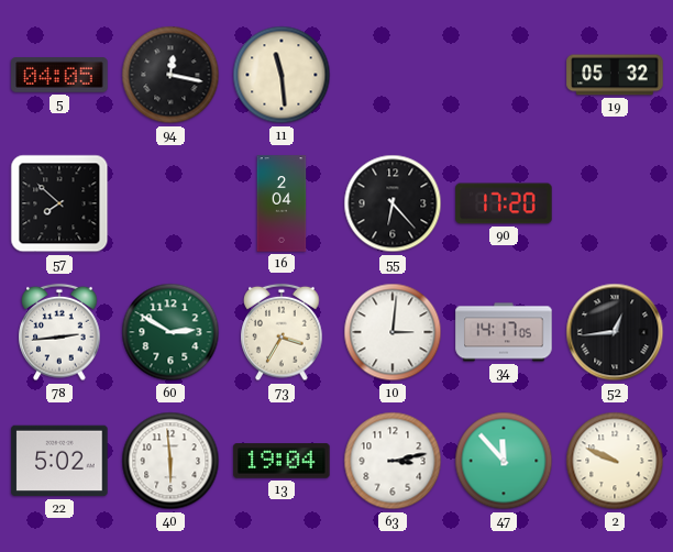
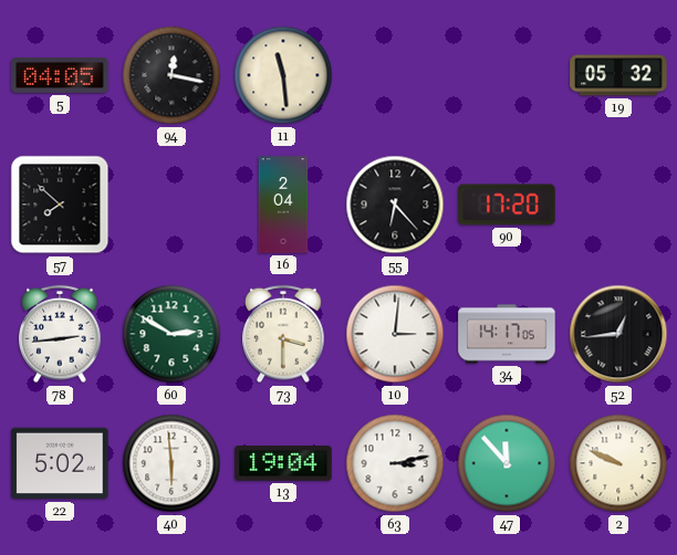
73: 3:35 -> 3:30
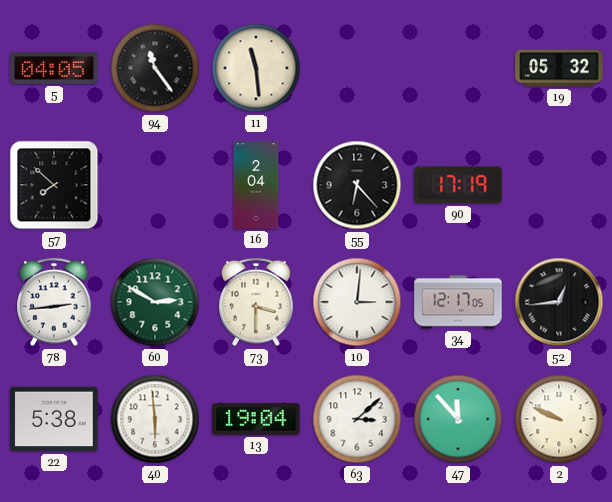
94: 12:17 -> 11:24
90: 17:20 -> 17:19
34: 14:17 -> 12:17
22: 5:02 -> 5:38
63: 3:13 -> 3:08
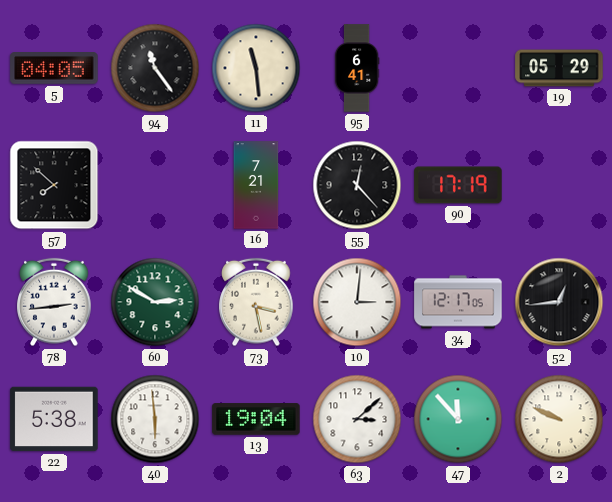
95: none -> 6:41
19: 05:32 -> 05:29
16: 2:04 -> 7:21
55: 6:23 -> 12:23
73: 3:30 -> 3:28
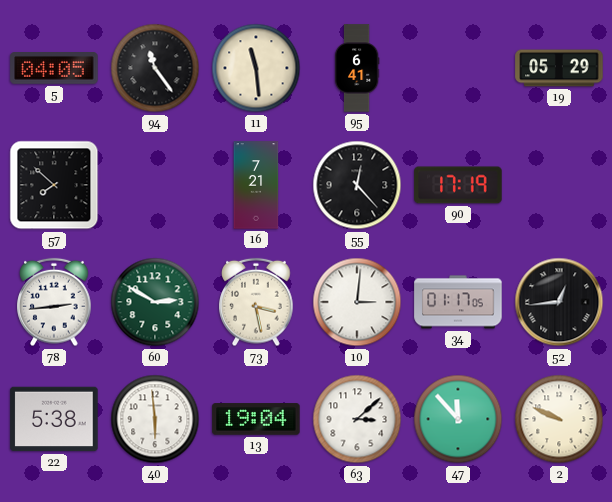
34: 12:17 -> 01:17
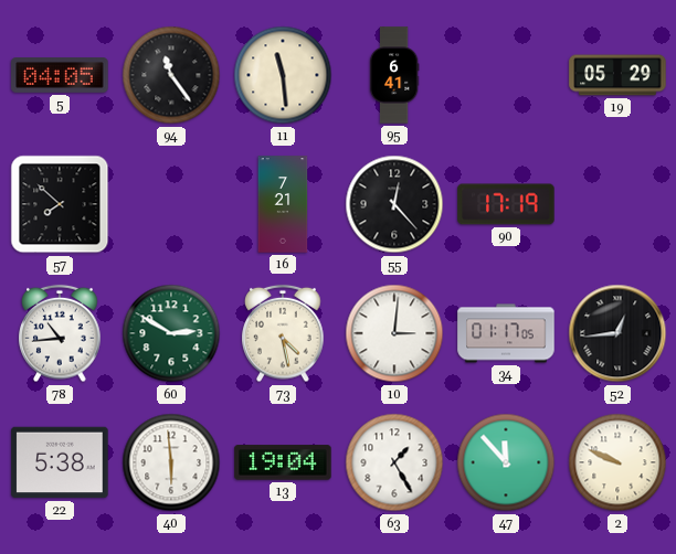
78: 2:44 -> 10:44
73: 3:28 -> 4:28
63: 3:08 -> 1:25
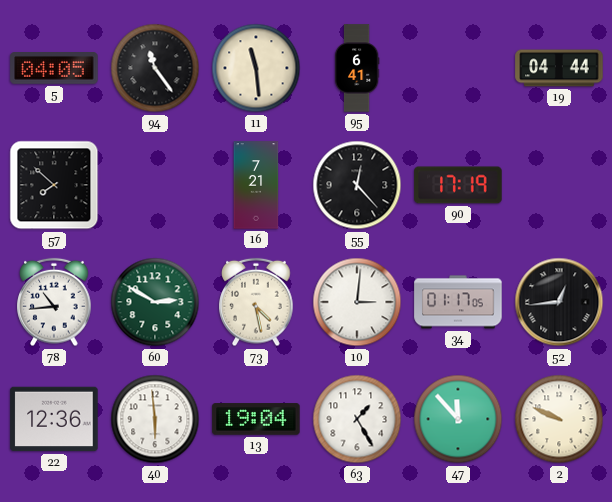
19: 05:29 -> 04:44
22: 5:38 -> 12:36
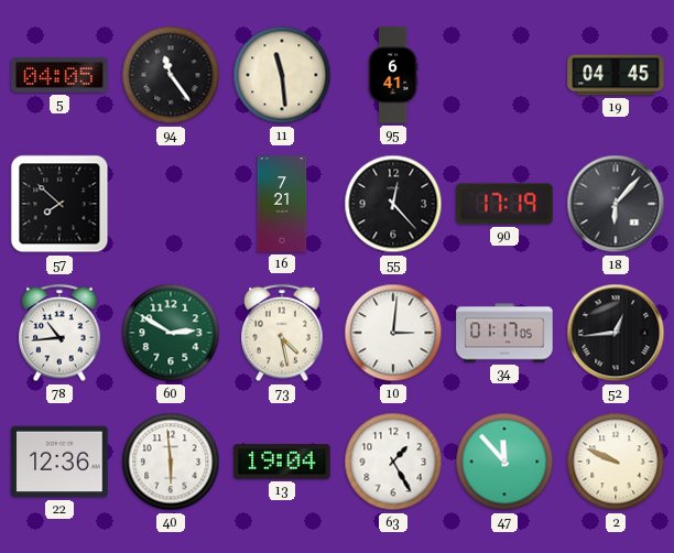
19: 04:44 -> 04:45
18: none -> 6:07
